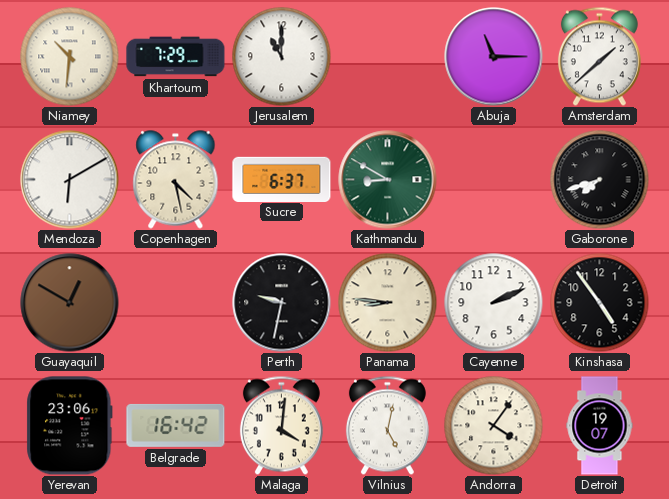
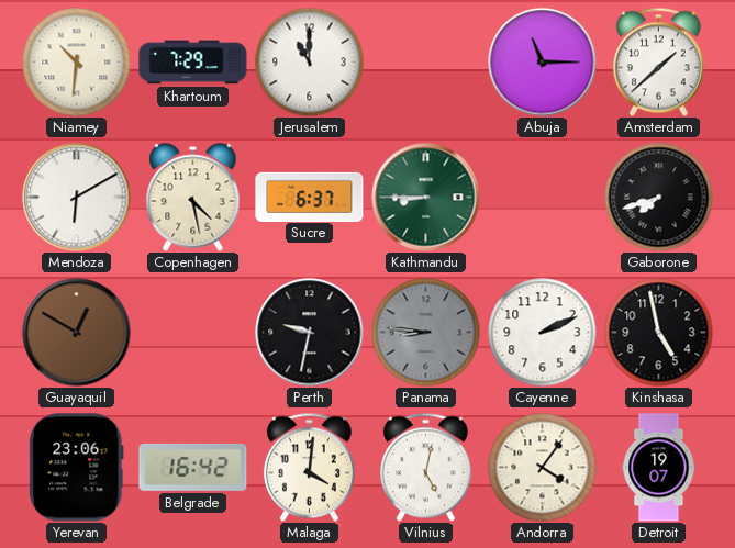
Kathmandu: 8:50 -> 8:45
Panama dial: cream -> grey
Kinshasa: 4:54 -> 4:58
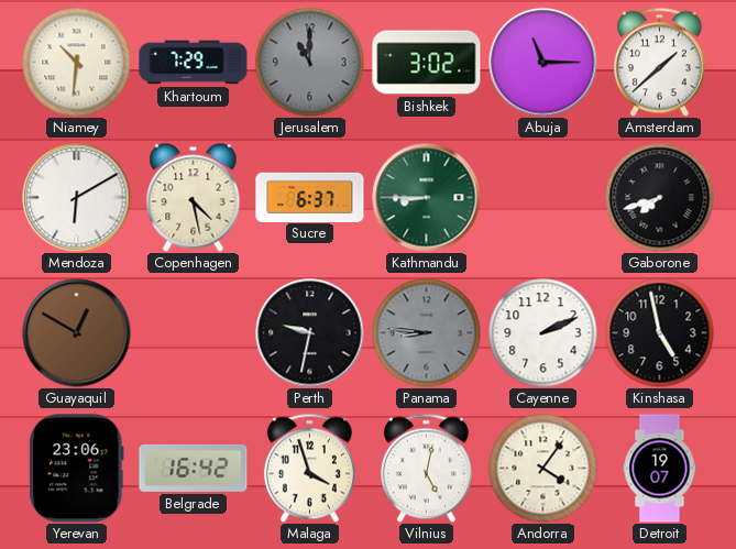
Jerusalem dial: white -> grey
Bishkek: none -> 3:02
Malaga: 4:01 -> 3:57
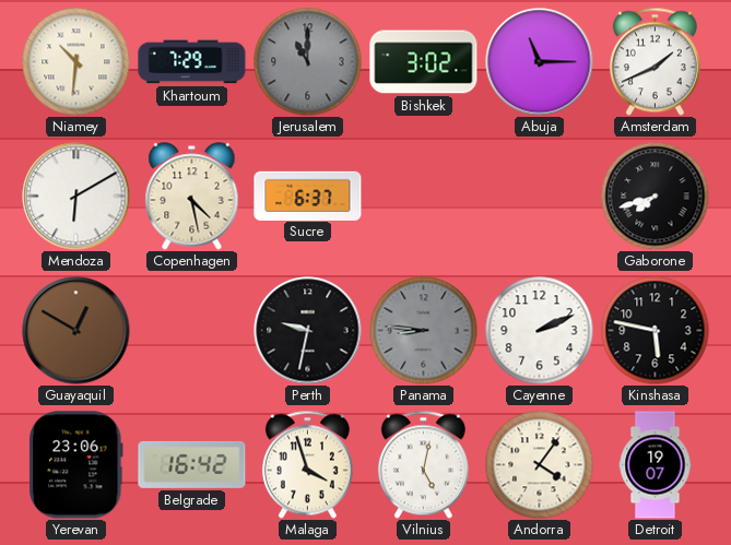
Amsterdam: 1:38 -> 1:41
Kathmandu: 8:45 -> none
Kinshasa: 4:58 -> 5:47
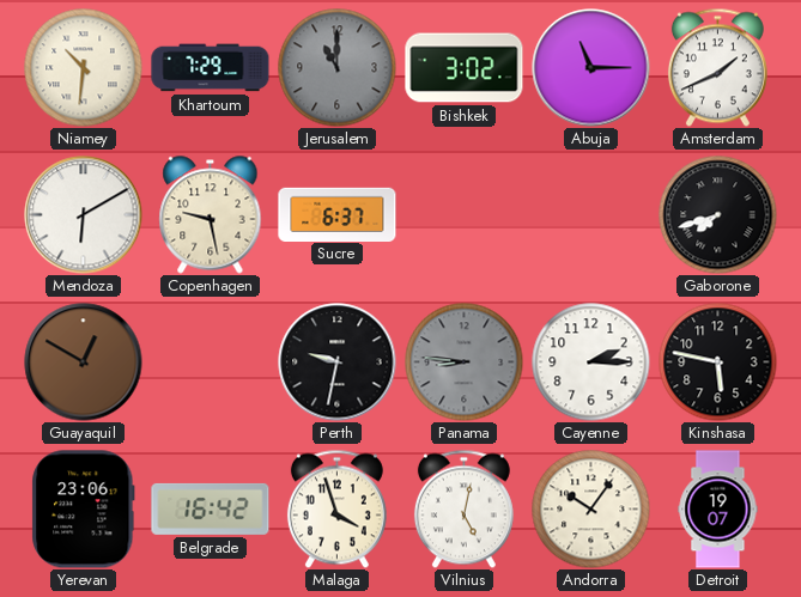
Copenhagen: 4:28 -> 9:28
Cayenne: 2:11 -> 2:15
Andorra: 4:06 -> 10:06
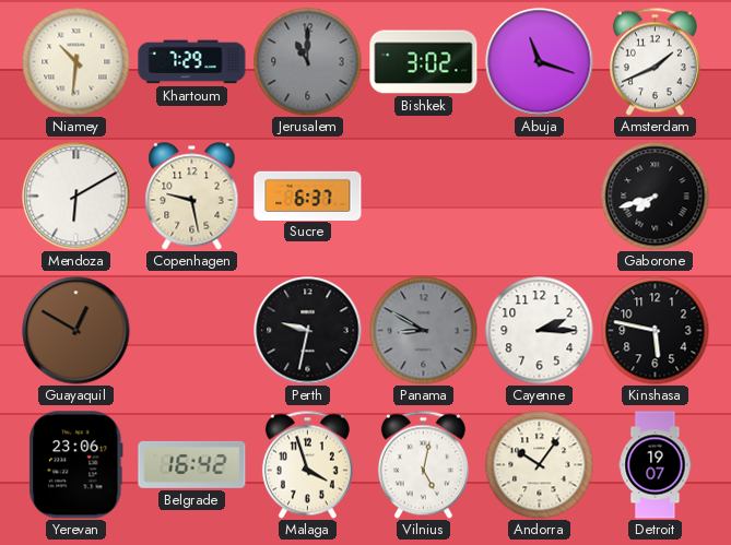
Abuja: 11:15 -> 11:18
Panama: 8:46 -> 8:50
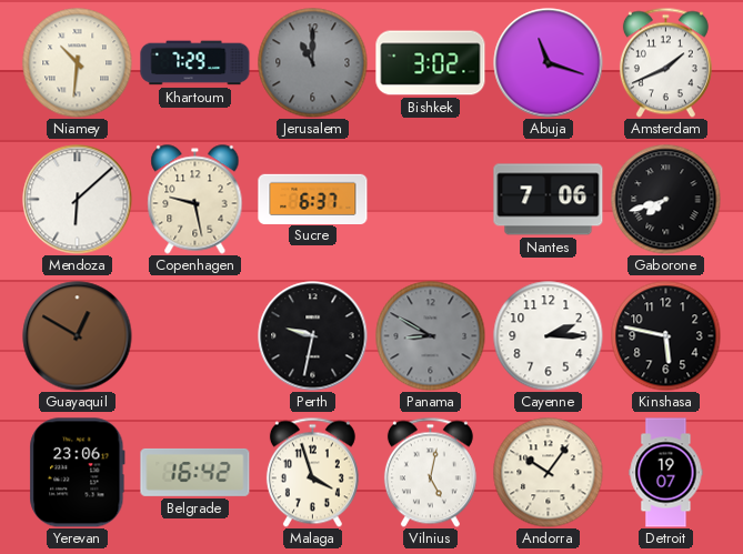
Mendoza: 6:10 -> 6:08
Nantes: none -> 7:06
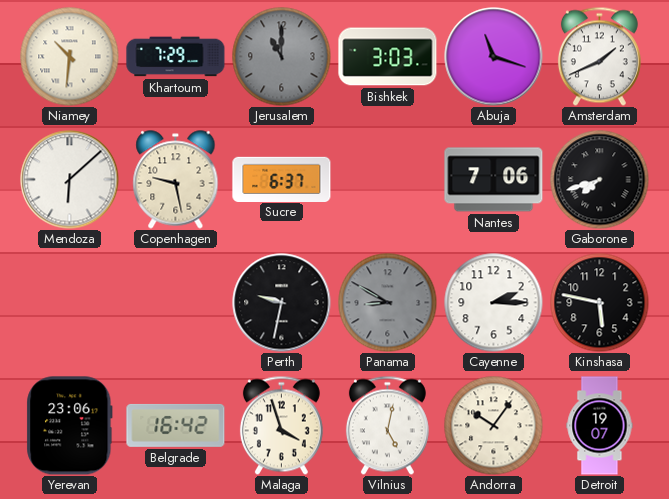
Bishkek: 3:02 -> 3:03
Guayaquil: 12:50 -> none
